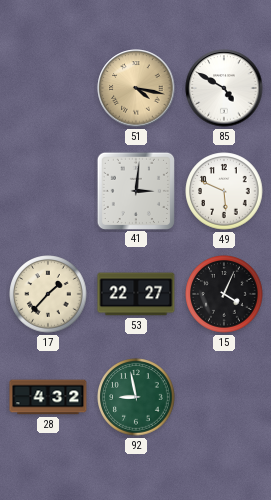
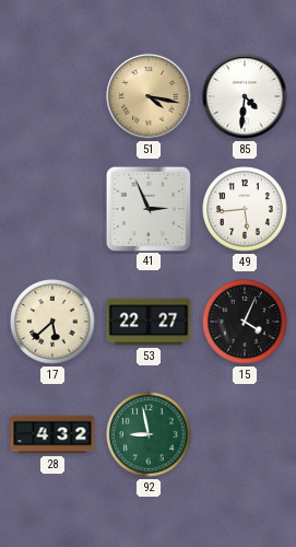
85: 4:50 -> 4:31
41: 3:01 -> 2:56
49: 5:49 -> 5:44
17: 1:37 -> 5:38
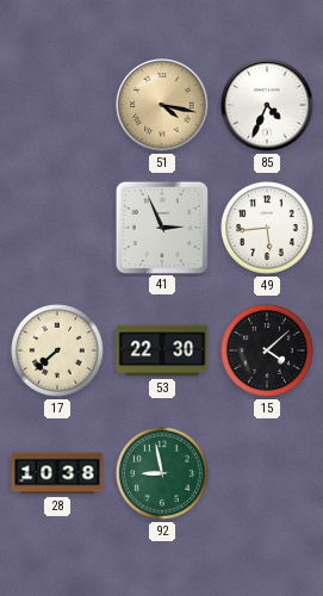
85: 4:31 -> 4:34
17: 5:38 -> 7:38
53: 22:27 -> 22:30
15: 4:04 -> 4:08
28: 4:32 -> 10:38
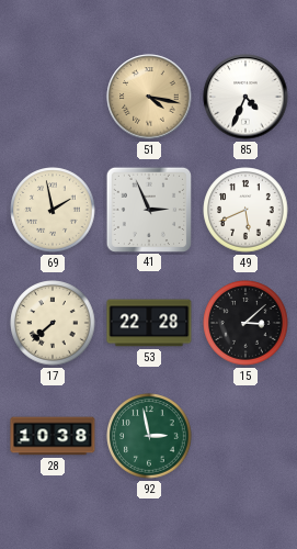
69: none -> 1:58
49: 5:44 -> 5:41
53: 22:30 -> 22:28
15: 4:08 -> 3:08
92: 8:58 -> 2:58
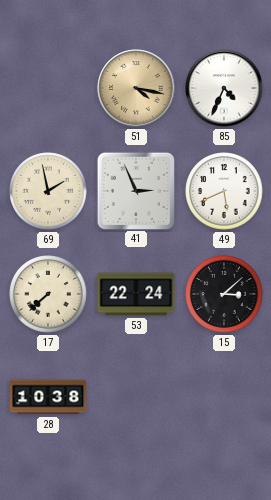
53: 22:28 -> 22:24
92: 2:58 -> none
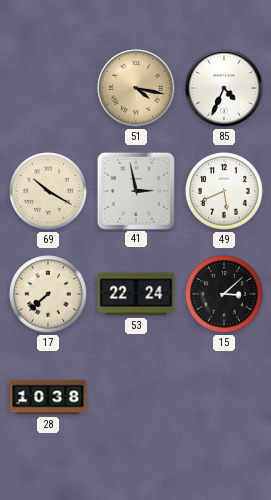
69: 1:58 -> 10:20
41: 2:56 -> 2:58
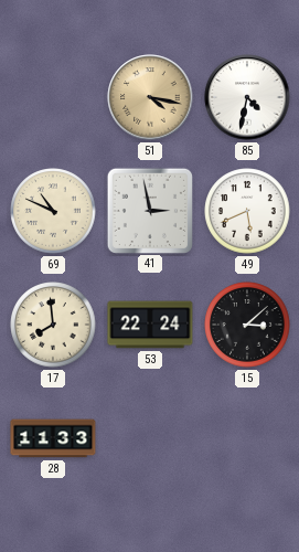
85: 4:34 -> 4:32
69: 10:20 -> 10:49
17: 7:38 -> 7:59
28: 10:38 -> 11:33
